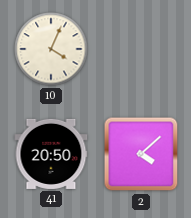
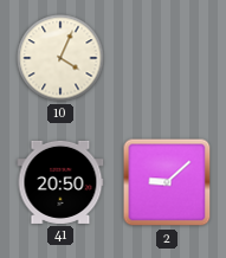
2: 4:08 -> 9:08
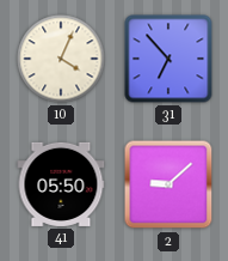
31: none -> 6:53
41: 20:50 -> 05:50
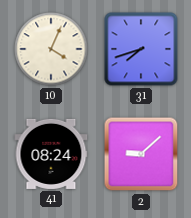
31: 6:53 -> 7:42
41: 05:50 -> 08:24
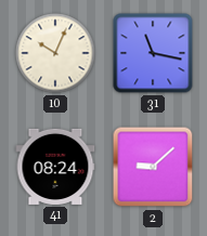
10: 4:04 -> 10:04
31: 7:42 -> 11:17
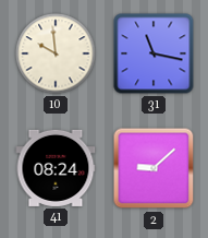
10: 10:04 -> 9:59
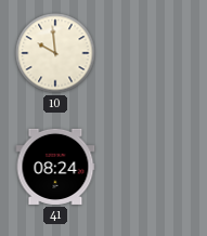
31: 11:17 -> none
2: 9:08 -> none
